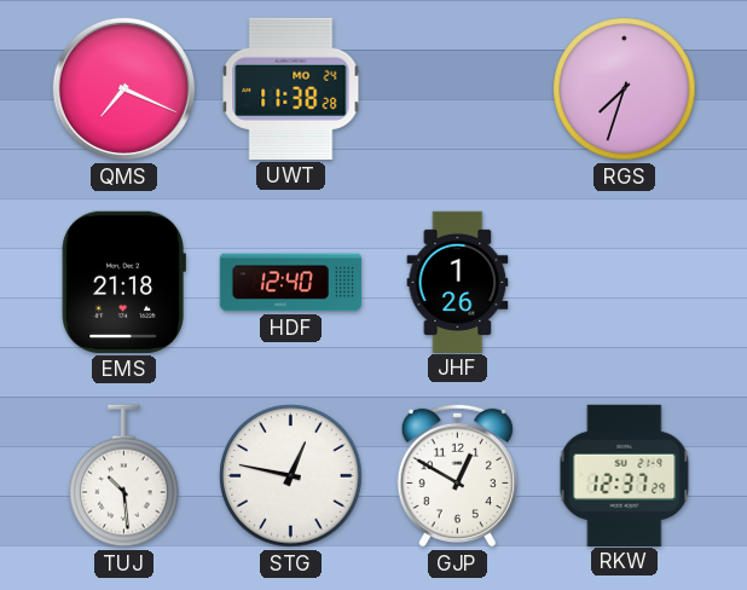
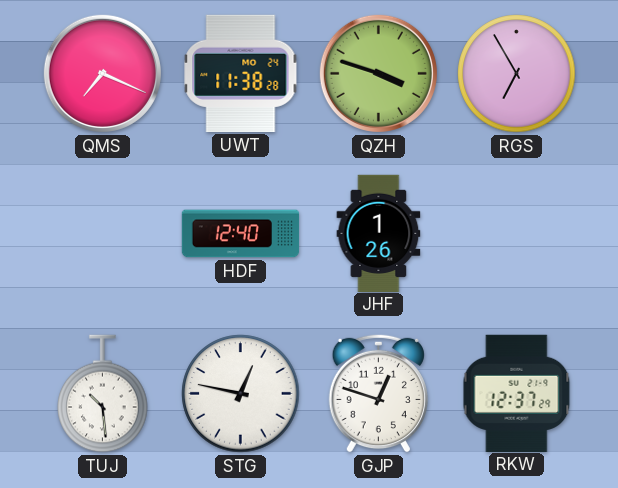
QZH: none -> 3:48
RGS: 7:33 -> 6:55
EMS: 21:18 -> none
GJP: 12:50 -> 12:48
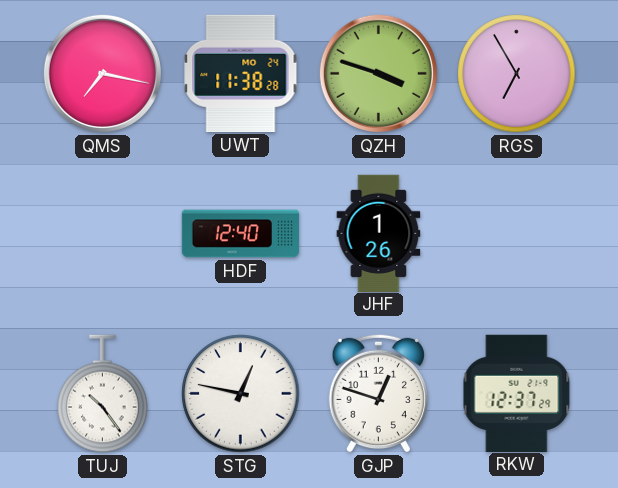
QMS: 7:19 -> 7:17
TUJ: 10:29 -> 10:24
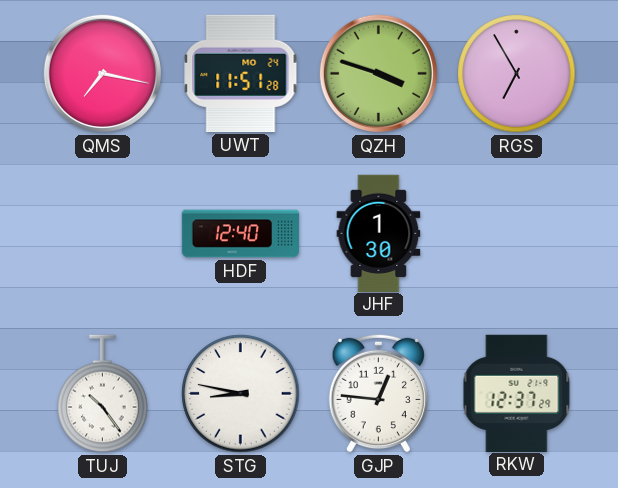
UWT: 11:38 -> 11:51
JHF: 1:26 -> 1:30
STG: 12:47 -> 8:47
GJP: 12:48 -> 12:46
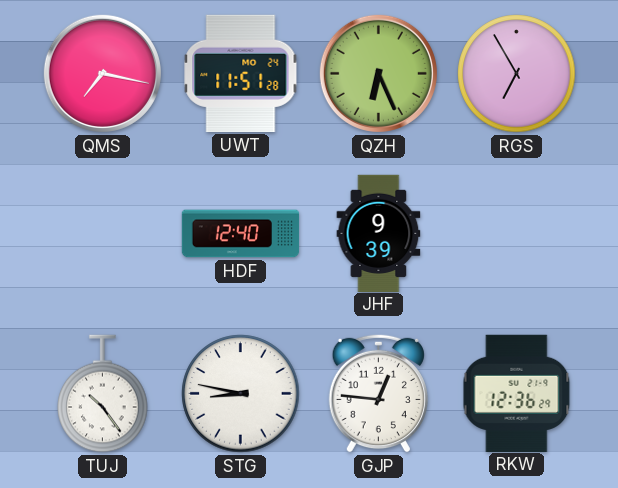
QZH: 3:48 -> 6:26
JHF: 1:30 -> 9:39
RKW: 12:37 -> 12:36
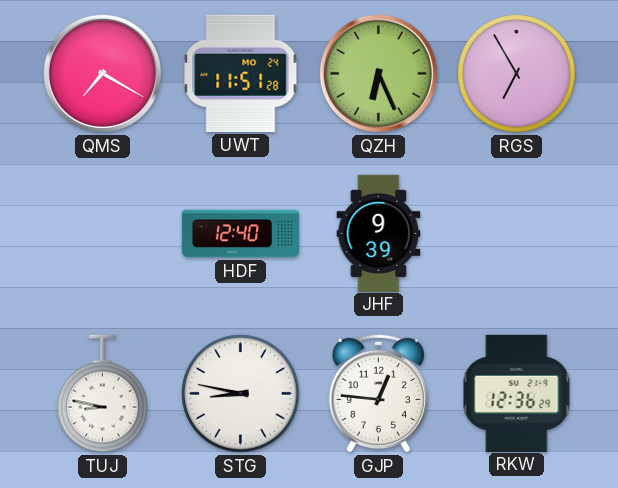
QMS: 7:17 -> 7:20
TUJ: 10:24 -> 8:47
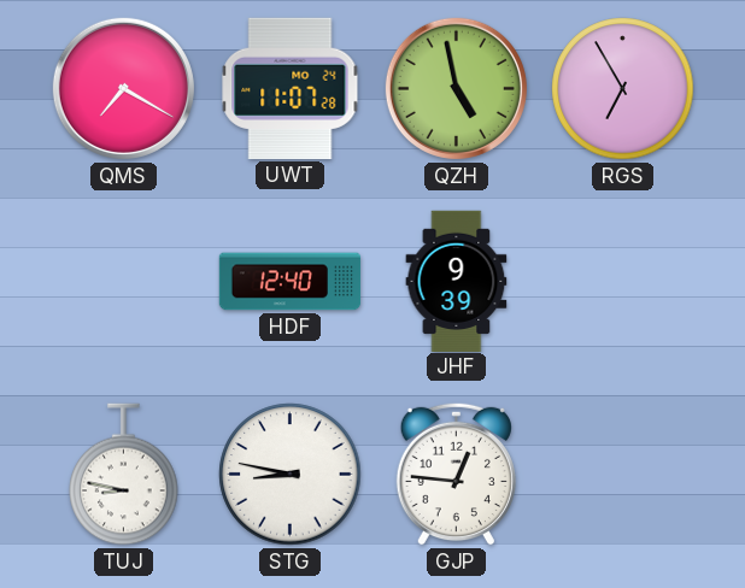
UWT: 11:51 -> 11:07
QZH: 6:26 -> 4:58
RKW: 12:36 -> none
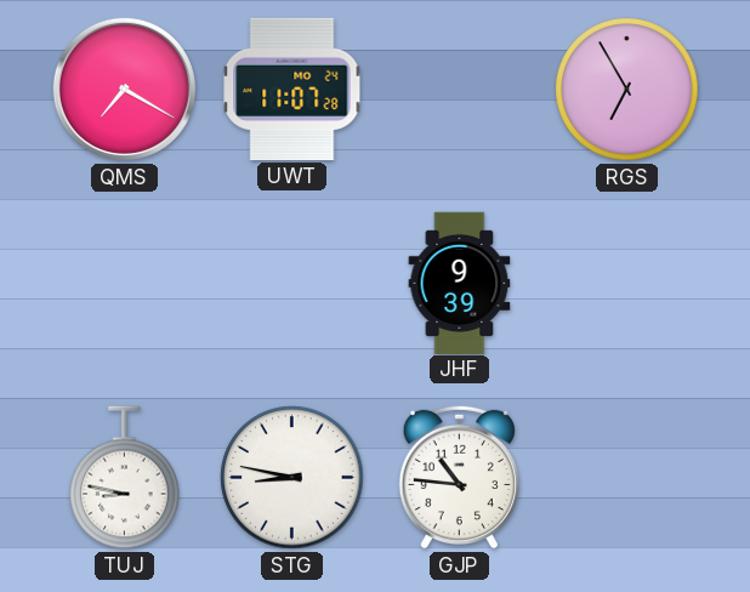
QZH: 4:58 -> none
HDF: 12:40 -> none
GJP: 12:46 -> 10:46
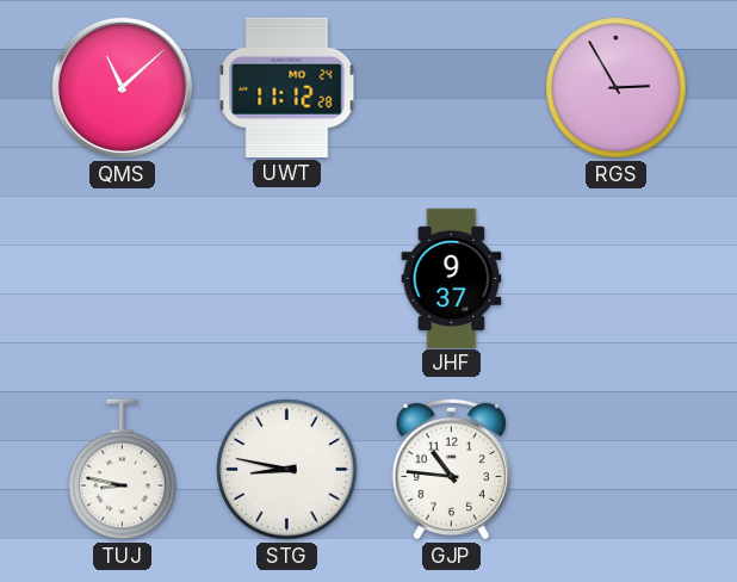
QMS: 7:20 -> 11:08
UWT: 11:07 -> 11:12
RGS: 6:55 -> 2:55
JHF: 9:39 -> 9:37
